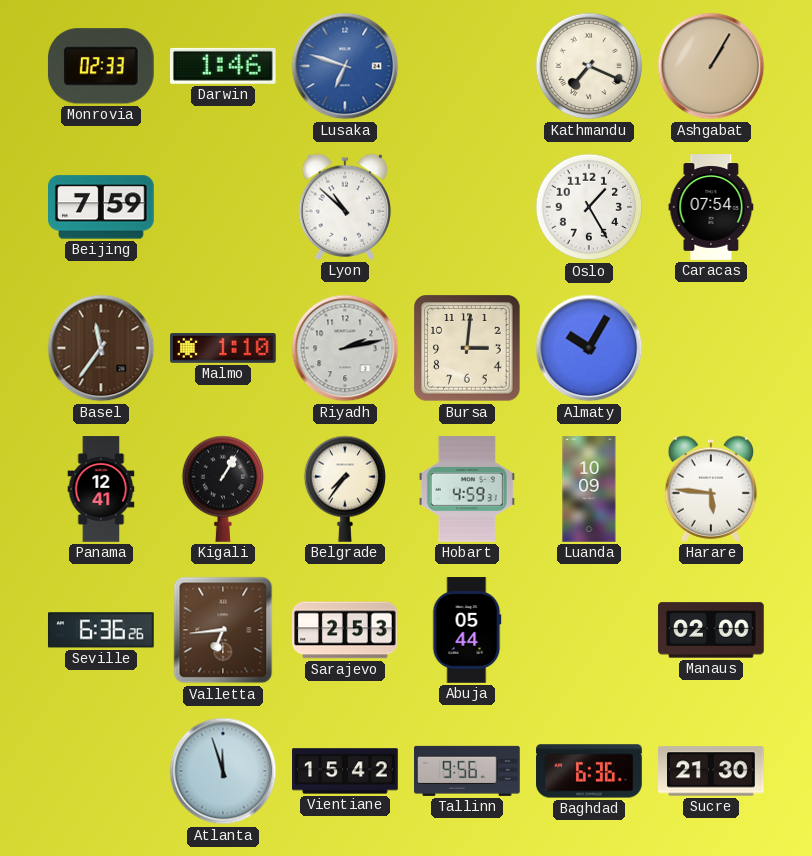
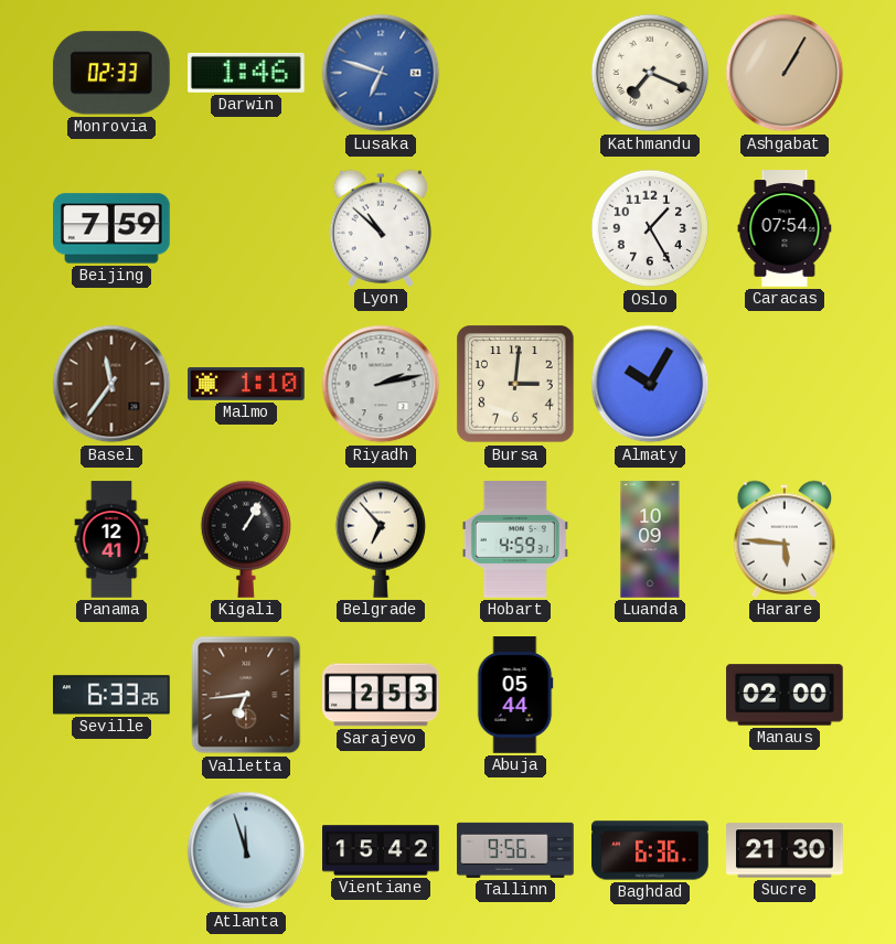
Belgrade: 7:36 -> 6:53
Seville: 6:36 -> 6:33
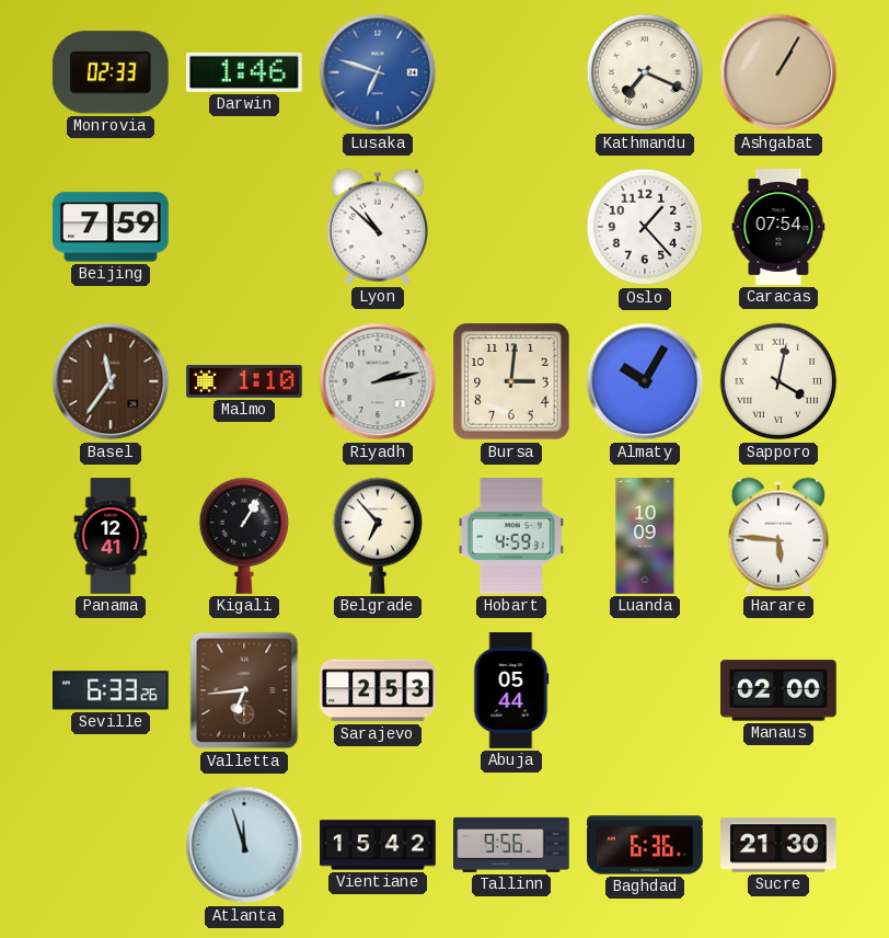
Oslo: 1:25 -> 1:23
Sapporo: none -> 4:02
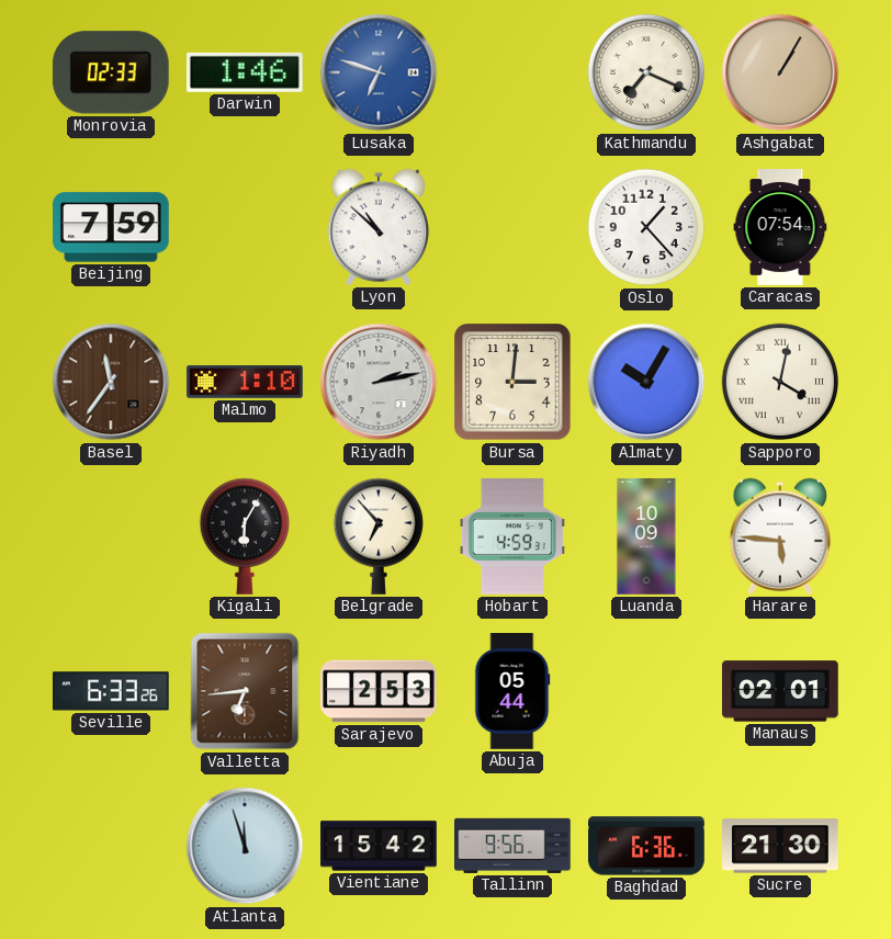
Panama: 12:41 -> none
Kigali: 1:05 -> 6:05
Manaus: 02:00 -> 02:01
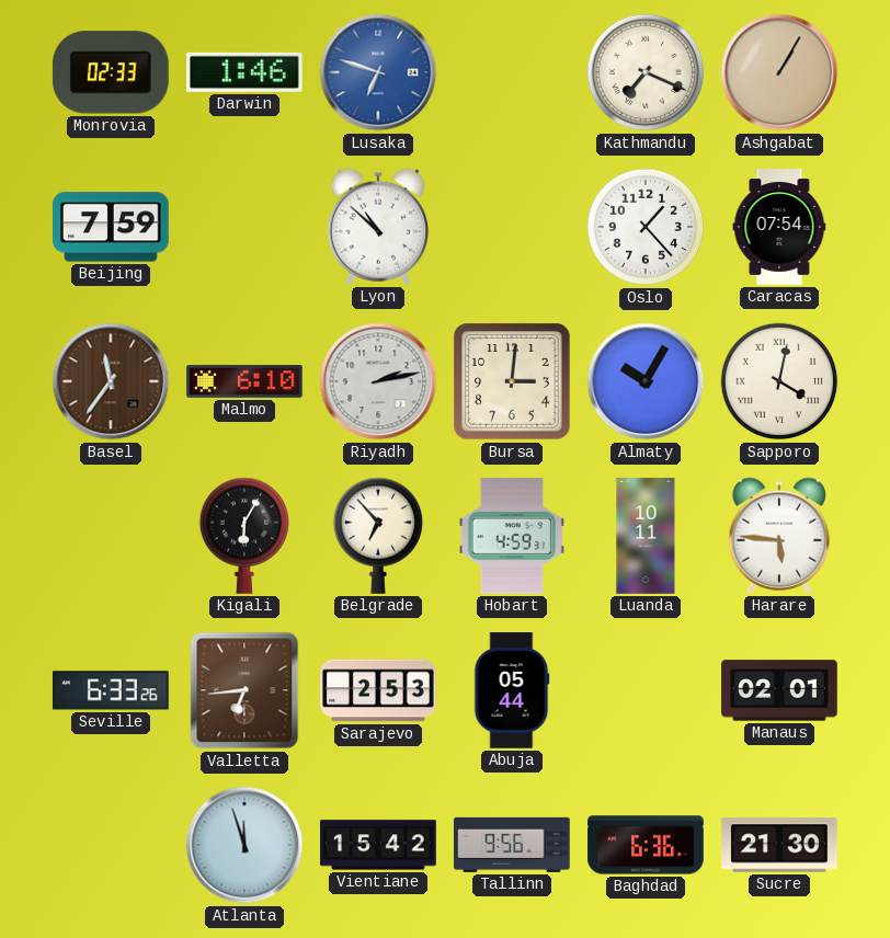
Malmo: 1:10 -> 6:10
Luanda: 10:09 -> 10:11
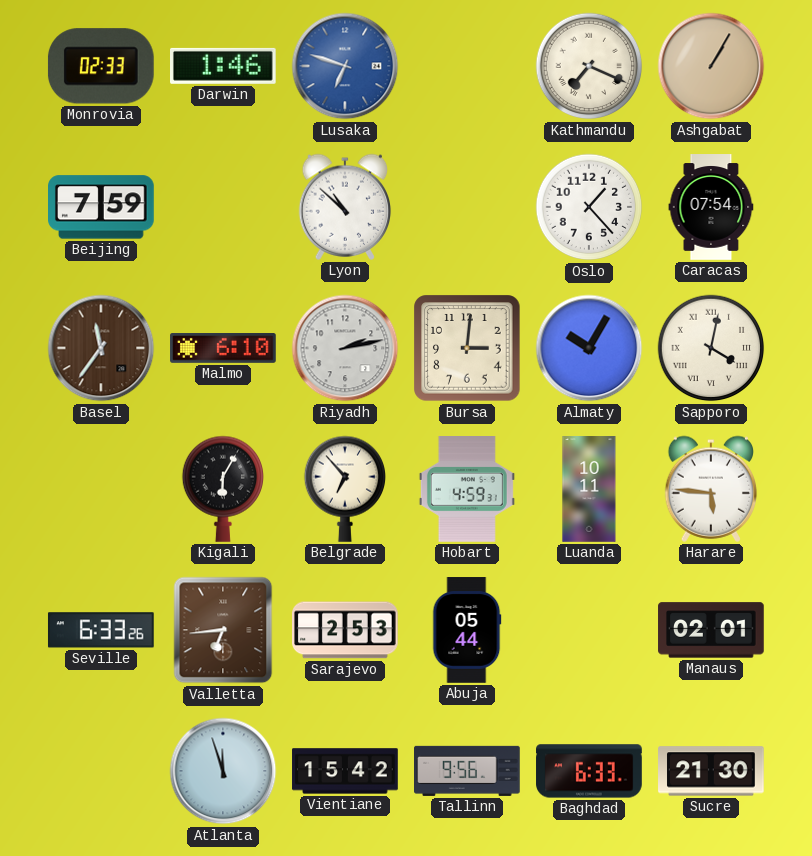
Baghdad: 6:36 -> 6:33
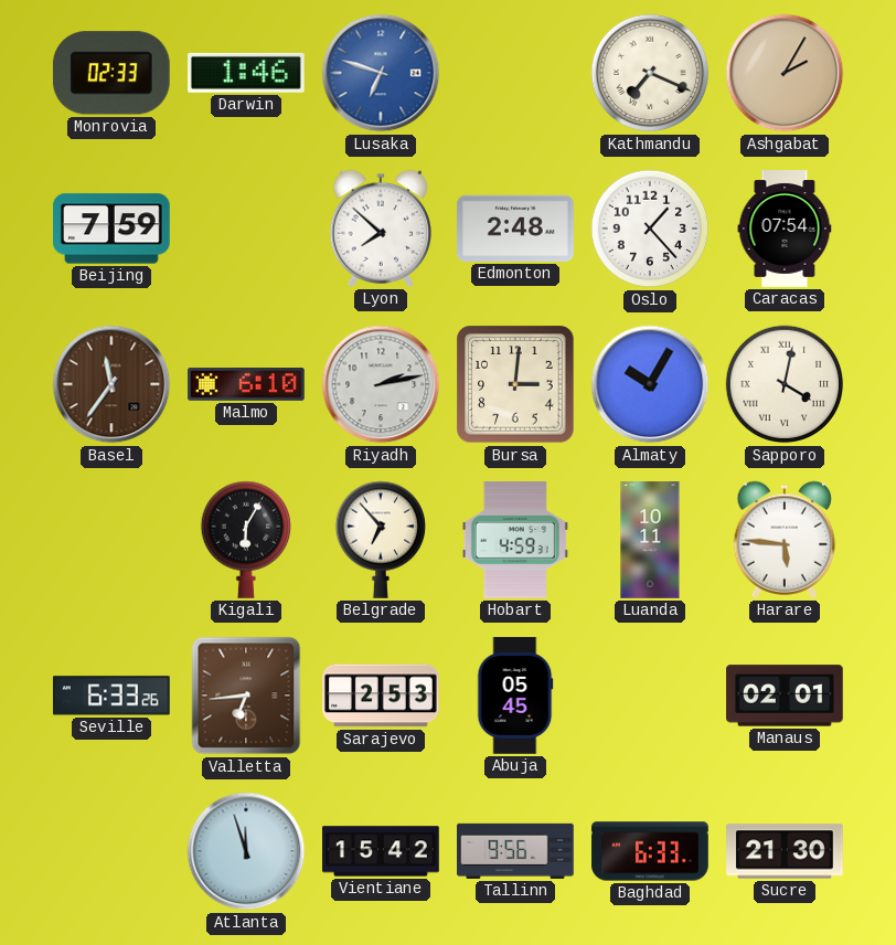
Ashgabat: 1:05 -> 2:05
Lyon: 10:52 -> 7:52
Edmonton: none -> 2:48
Abuja: 05:44 -> 05:45
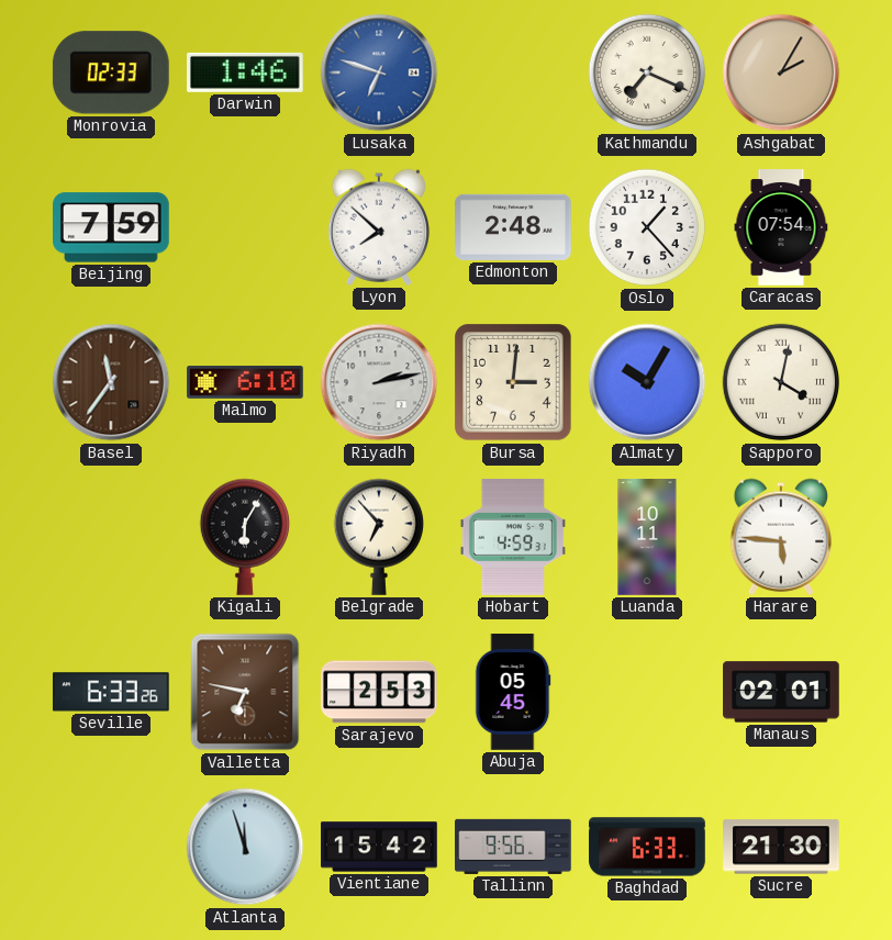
Valletta: 6:44 -> 6:47
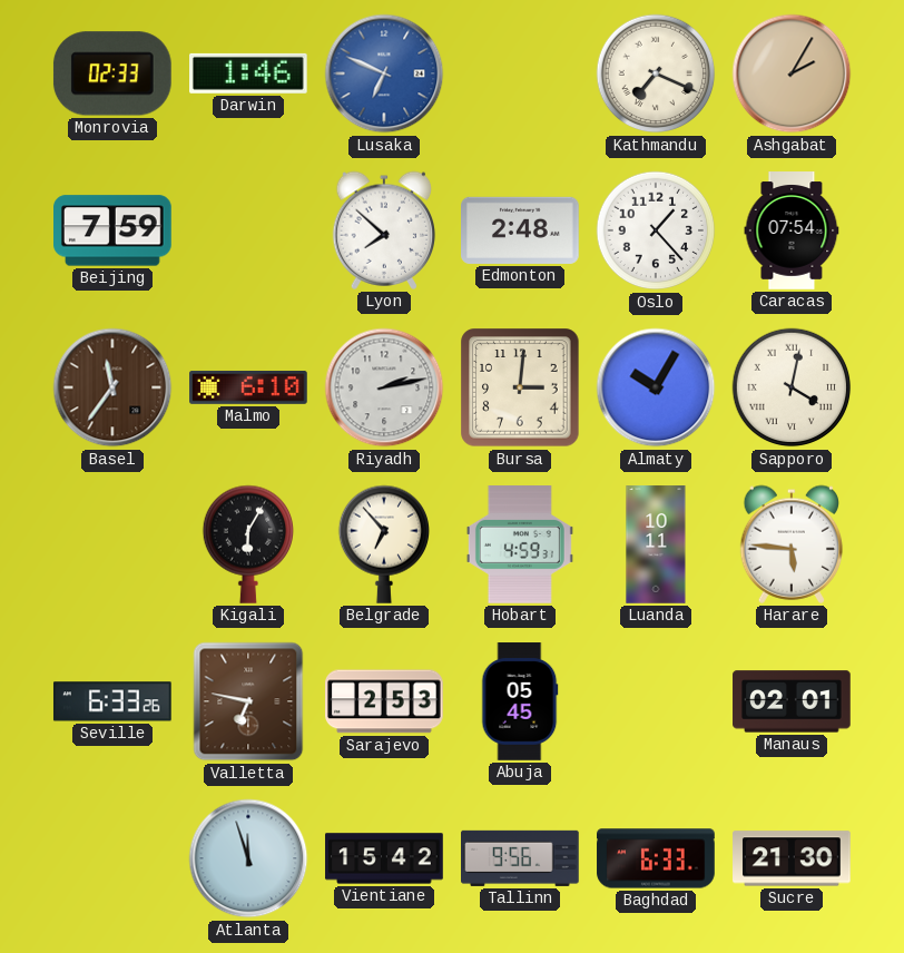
Lusaka: 6:48 -> 6:49
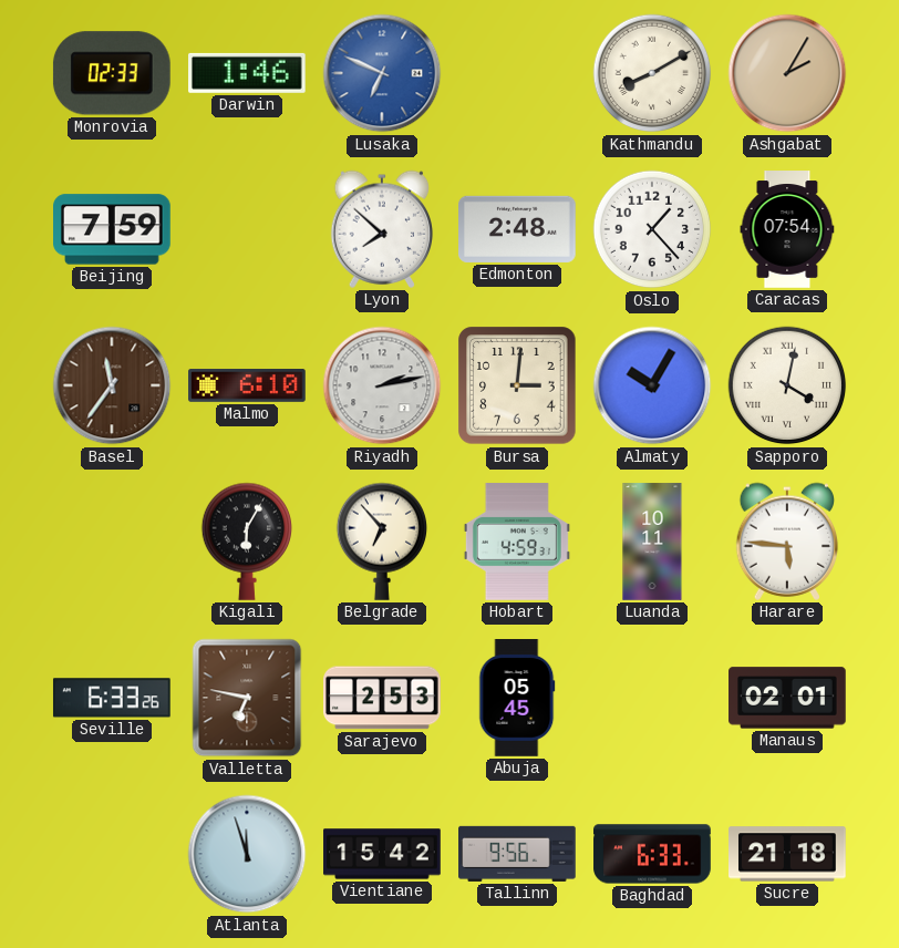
Kathmandu: 7:19 -> 8:10
Sucre: 21:30 -> 21:18
